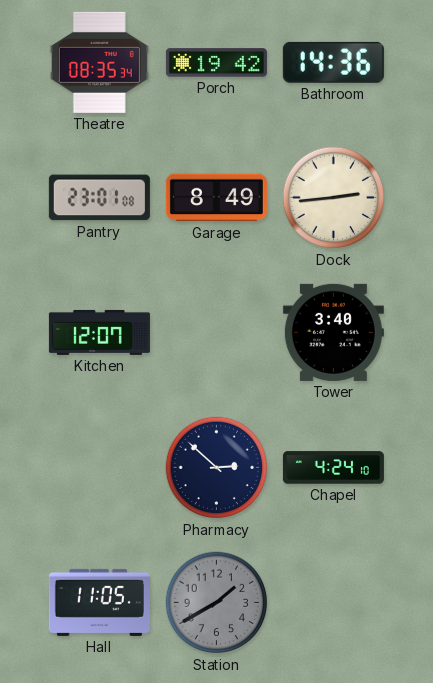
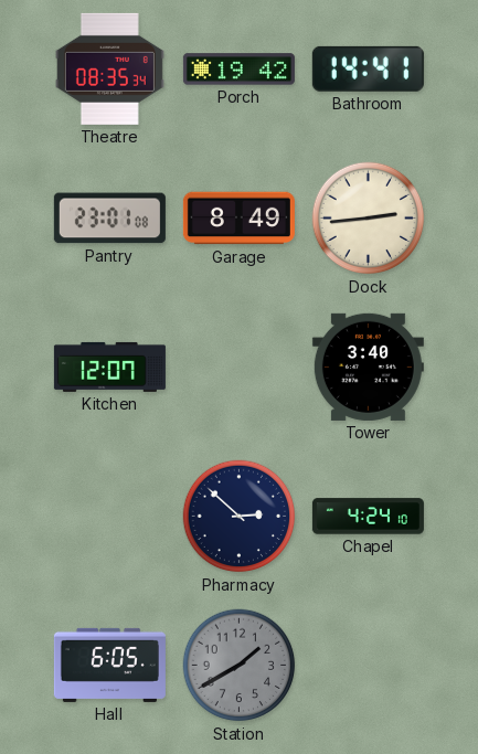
Bathroom: 14:36 -> 14:41
Hall: 11:05 -> 6:05
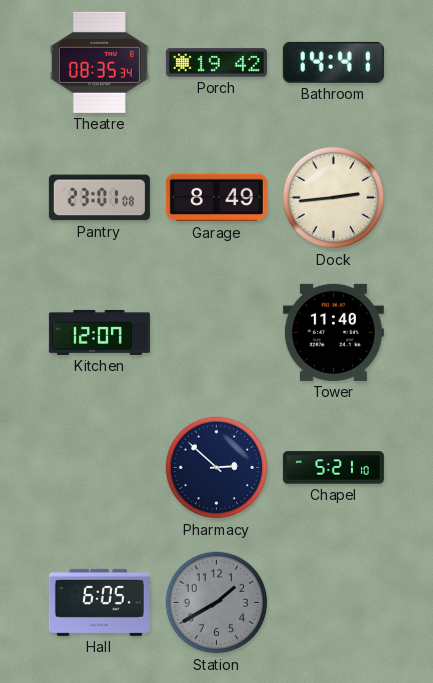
Tower: 3:40 -> 11:40
Chapel: 4:24 -> 5:21
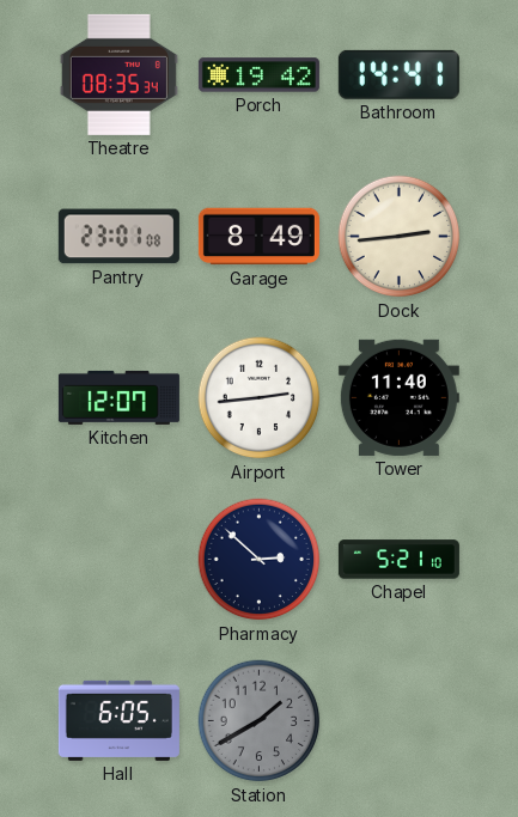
Airport: none -> 2:44
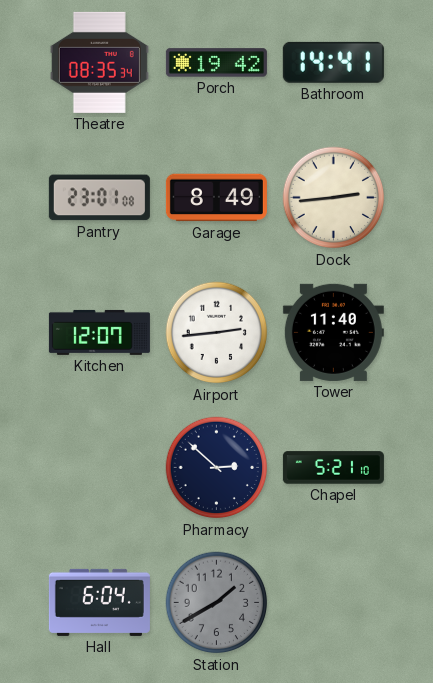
Hall: 6:05 -> 6:04
